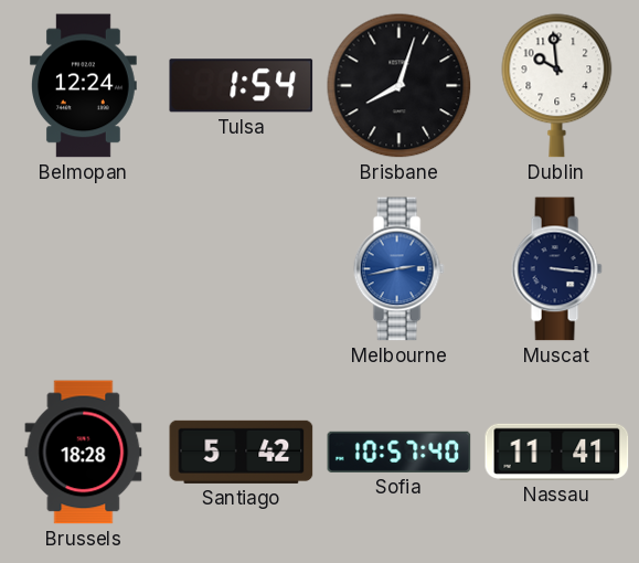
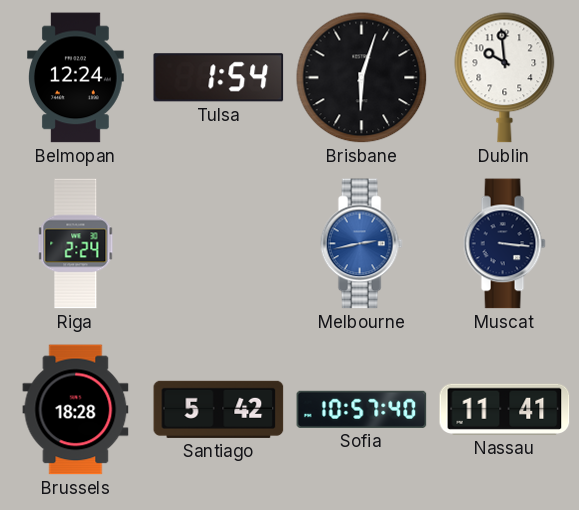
Brisbane: 8:03 -> 6:03
Riga: none -> 2:24
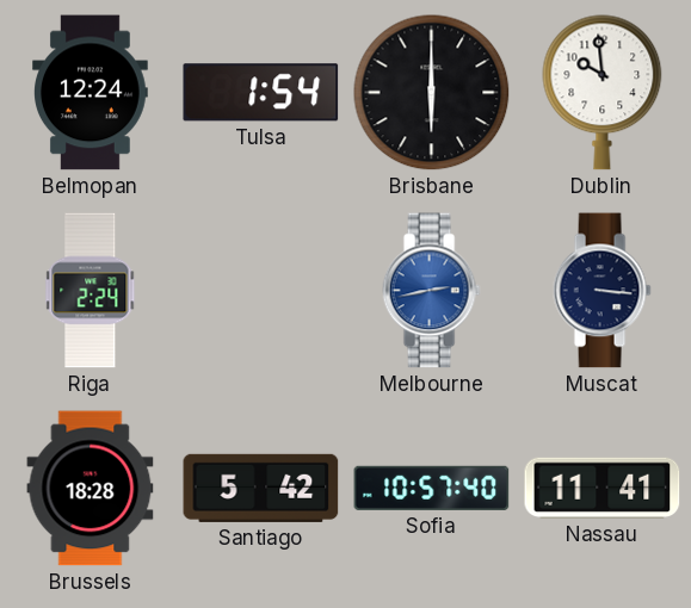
Brisbane: 6:03 -> 6:00
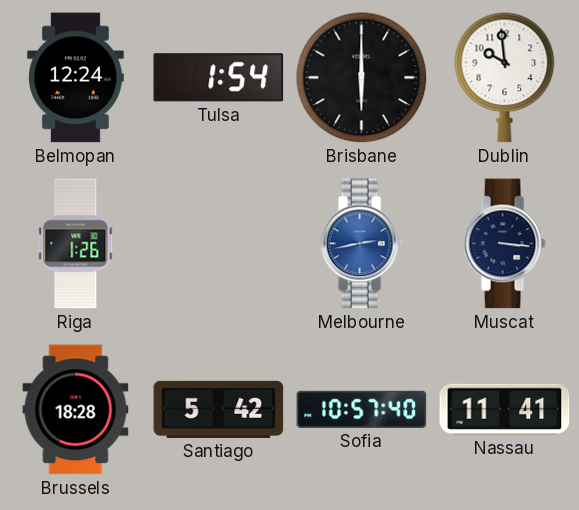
Riga: 2:24 -> 1:26
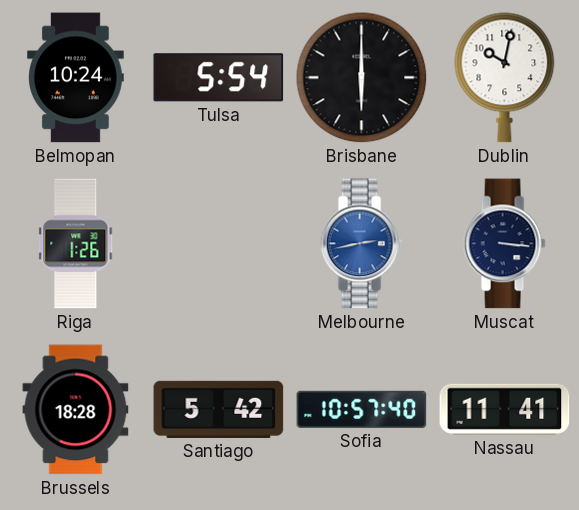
Belmopan: 12:24 -> 10:24
Tulsa: 1:54 -> 5:54
Dublin: 9:59 -> 10:02
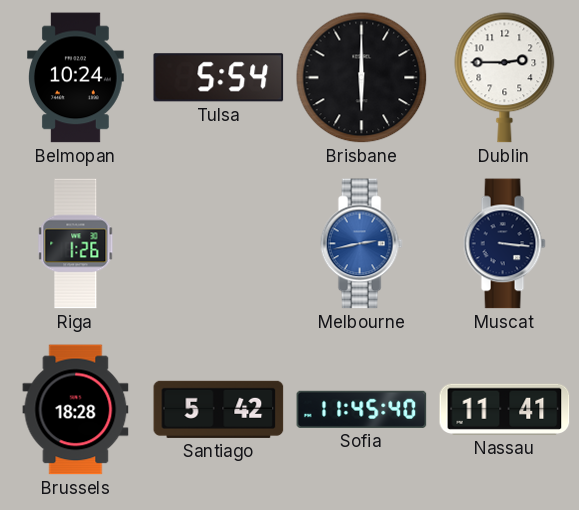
Dublin: 10:02 -> 2:45
Sofia: 10:57 -> 11:45
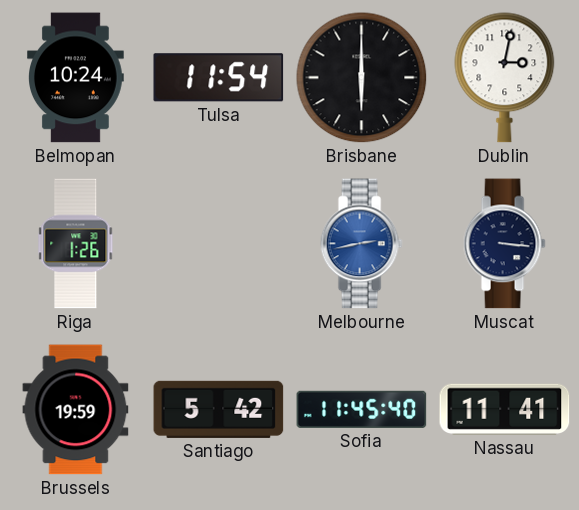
Tulsa: 5:54 -> 11:54
Dublin: 2:45 -> 3:02
Brussels: 18:28 -> 19:59
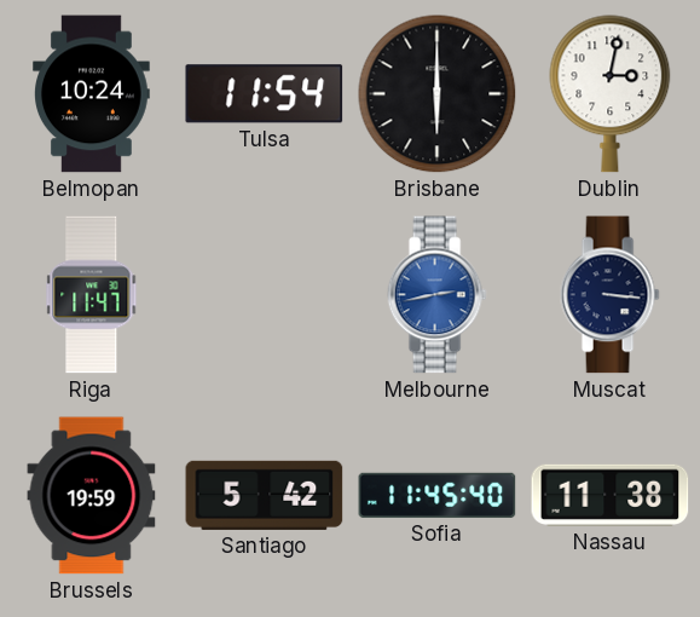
Riga: 1:26 -> 11:47
Nassau: 11:41 -> 11:38
